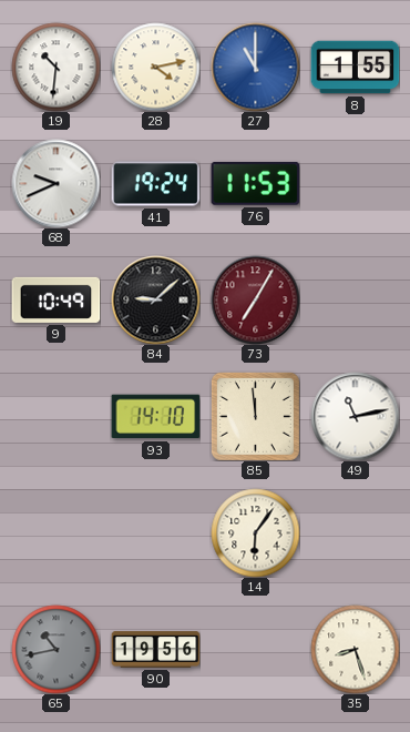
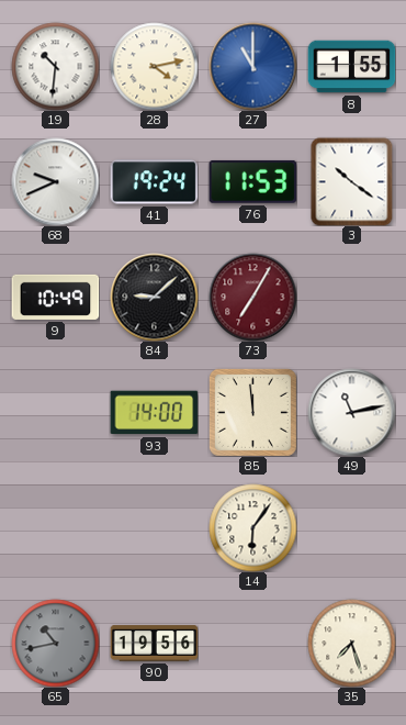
3: none -> 10:21
93: 14:10 -> 14:00
35: 8:27 -> 7:27
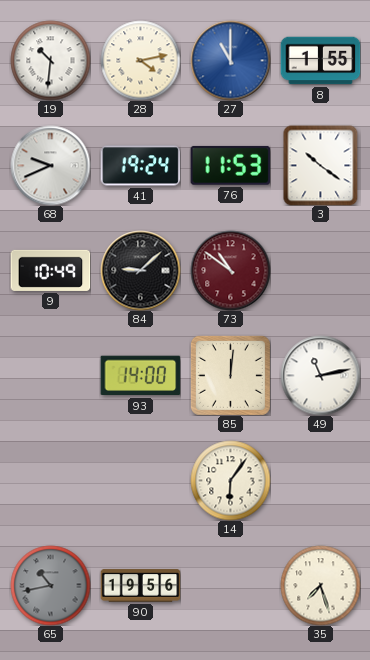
73: 7:05 -> 10:51
85: 11:59 -> 12:01
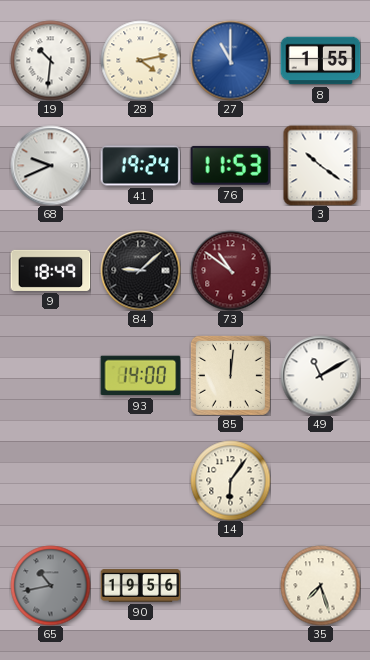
9: 10:49 -> 18:49
49: 11:13 -> 11:10
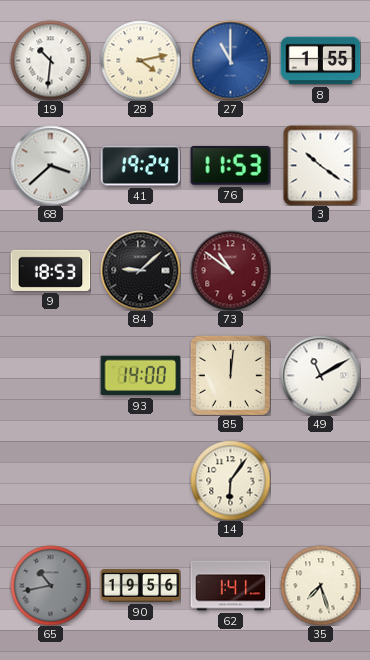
68: 9:41 -> 3:38
9: 18:49 -> 18:53
62: none -> 1:41
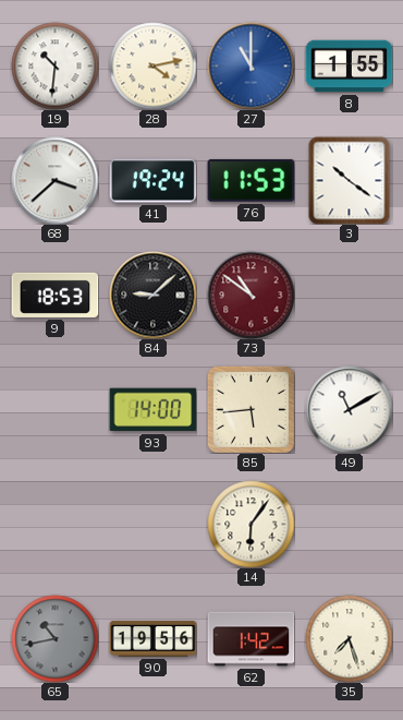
85: 12:01 -> 5:44
62: 1:41 -> 1:42
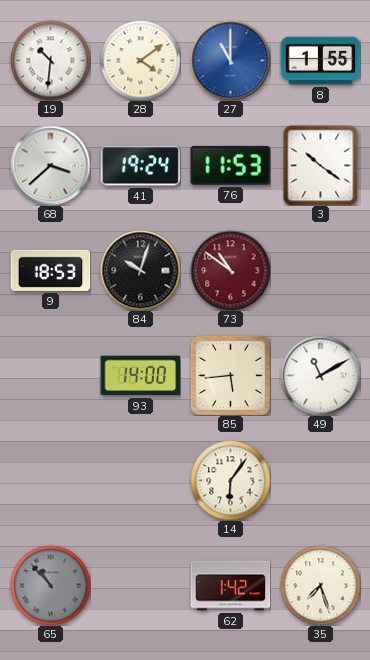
28: 4:13 -> 4:09
84: 9:08 -> 10:03
65: 10:43 -> 10:53
90: 19:56 -> none
